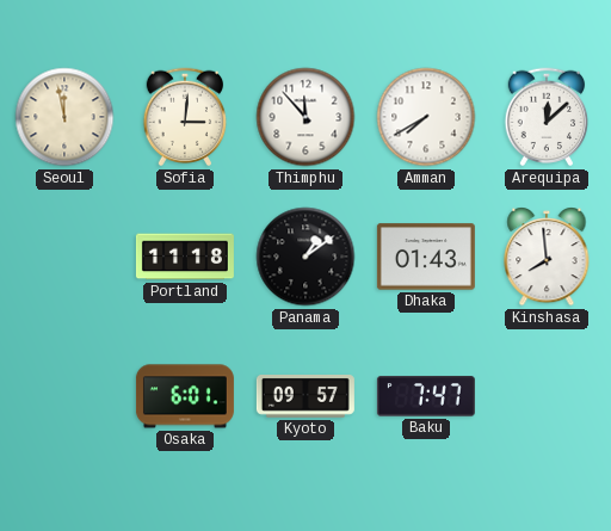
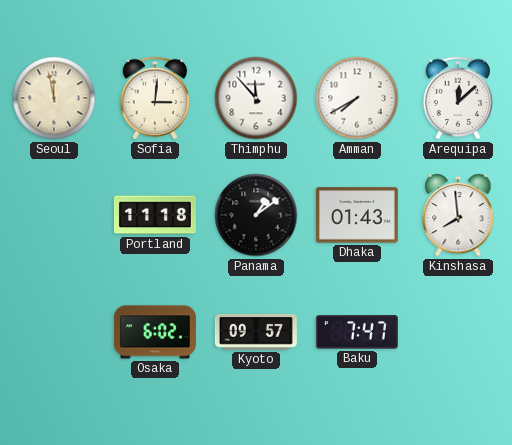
Osaka: 6:01 -> 6:02
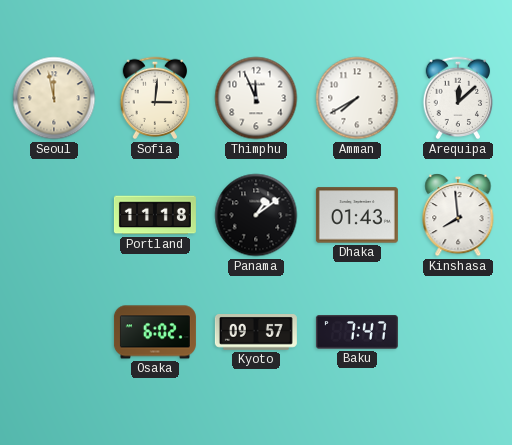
Thimphu: 11:53 -> 11:56
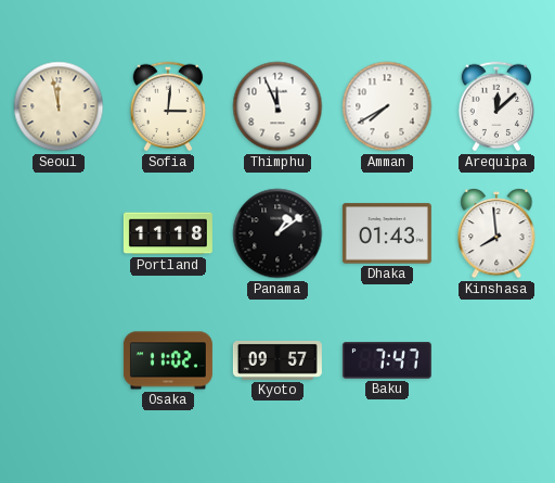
Osaka: 6:02 -> 11:02
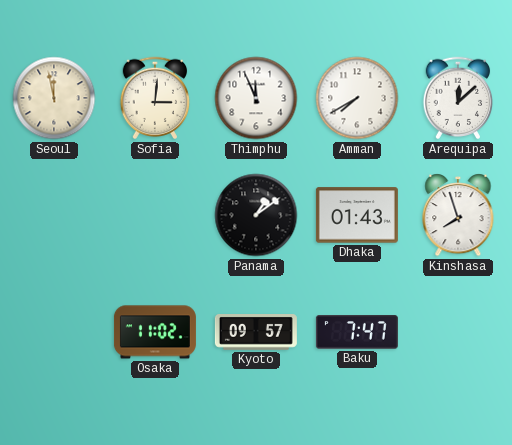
Portland: 11:18 -> none
Kinshasa: 7:59 -> 7:57
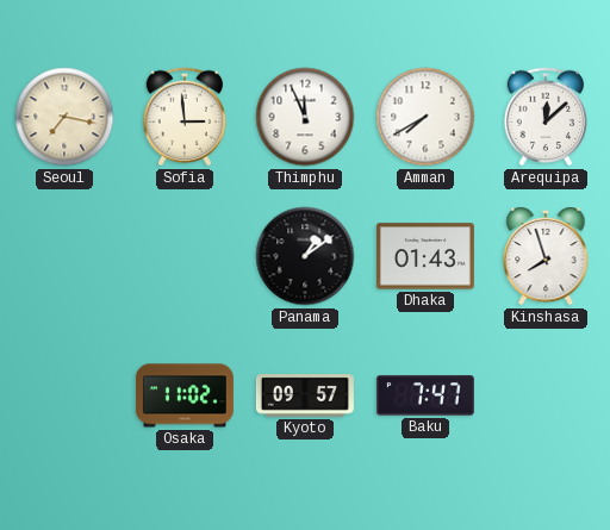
Seoul: 11:58 -> 7:17
Sofia: 3:01 -> 2:59
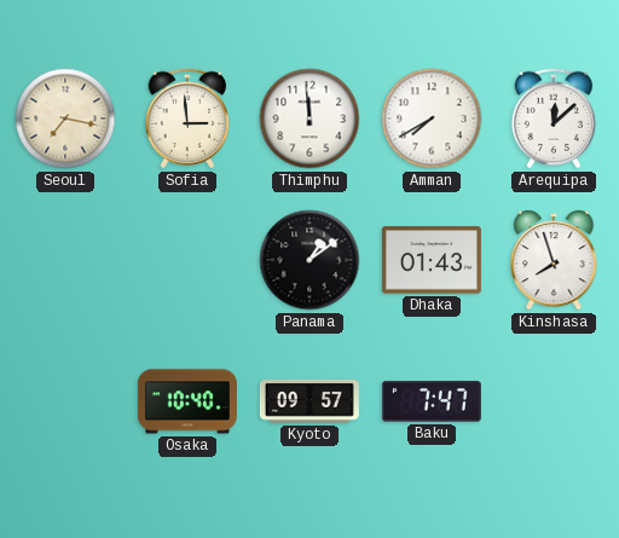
Thimphu: 11:56 -> 11:59
Osaka: 11:02 -> 10:40
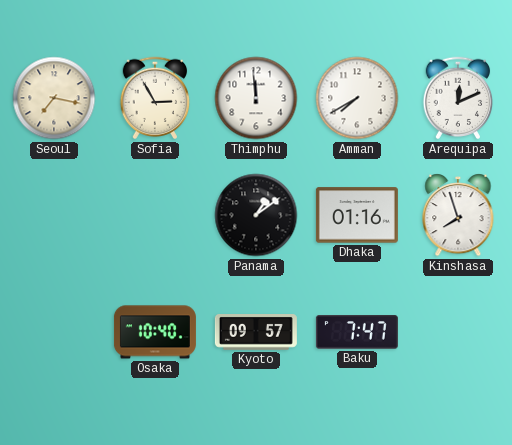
Sofia: 2:59 -> 2:55
Arequipa: 12:08 -> 12:11
Dhaka: 01:43 -> 01:16
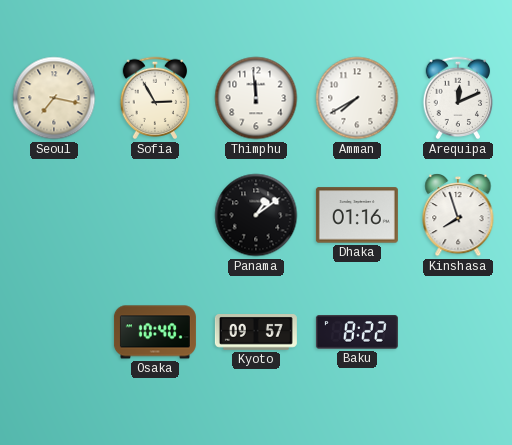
Baku: 7:47 -> 8:22
